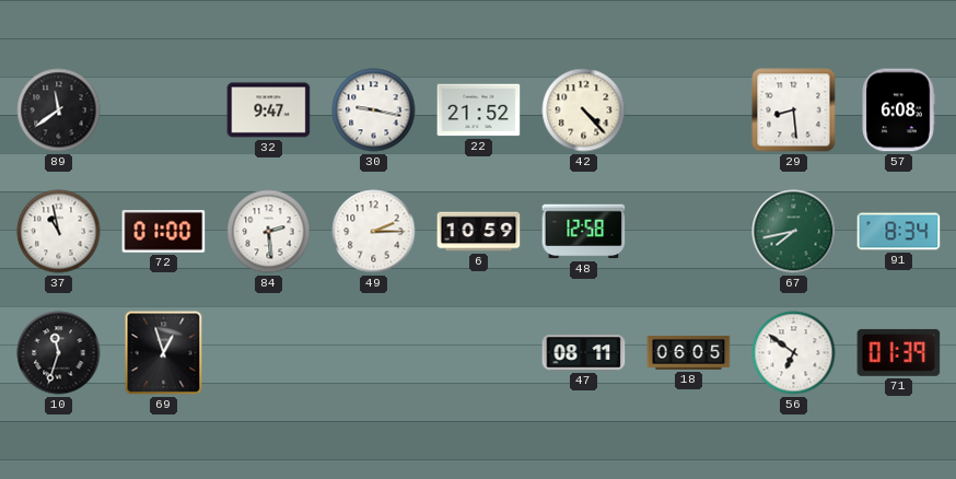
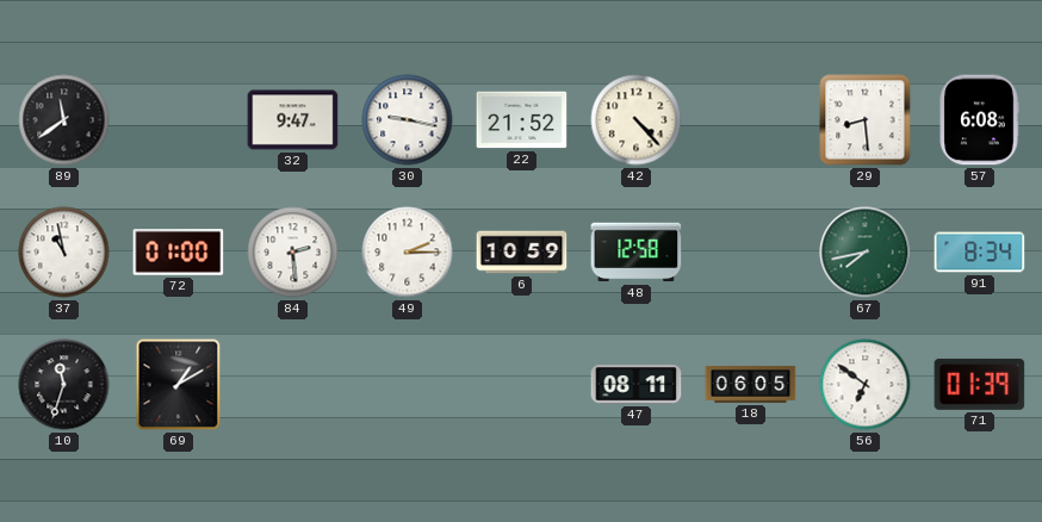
69: 12:57 -> 1:10
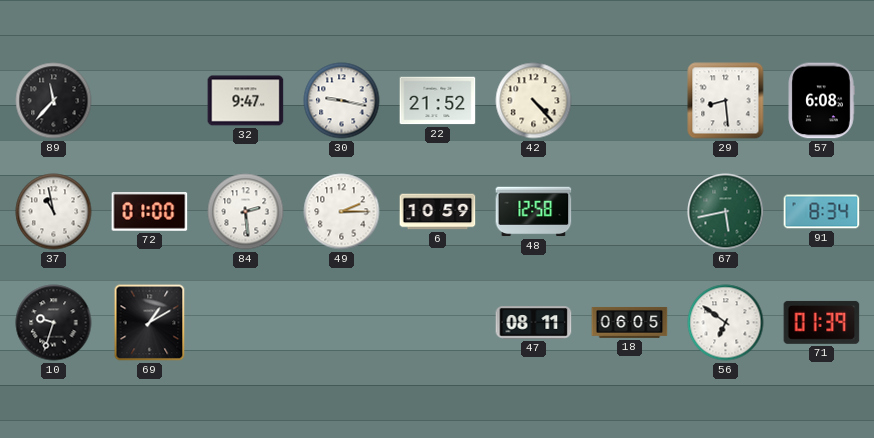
89: 11:39 -> 11:37
67: 7:43 -> 5:43
10: 11:33 -> 9:33
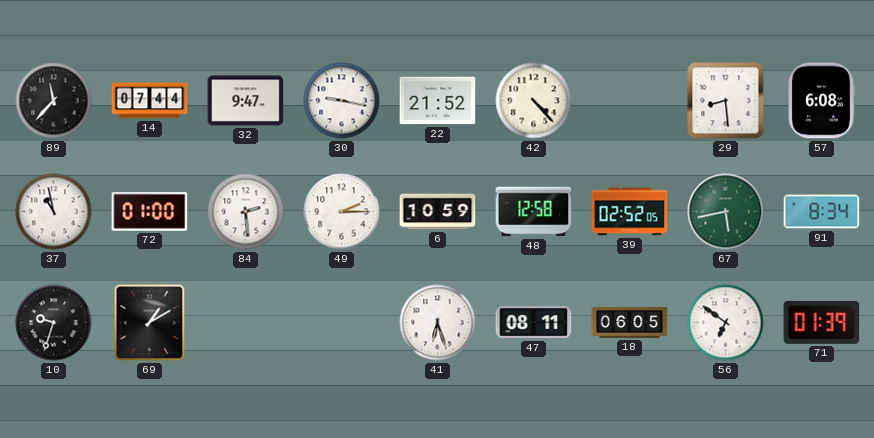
14: none -> 07:44
39: none -> 02:52
41: none -> 6:27
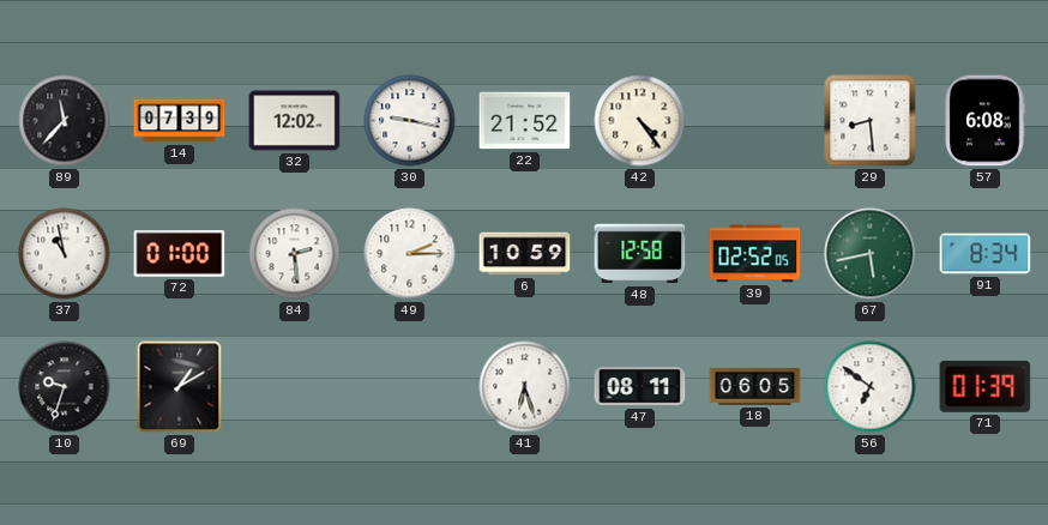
14: 07:44 -> 07:39
32: 9:47 -> 12:02
42: 4:23 -> 4:24
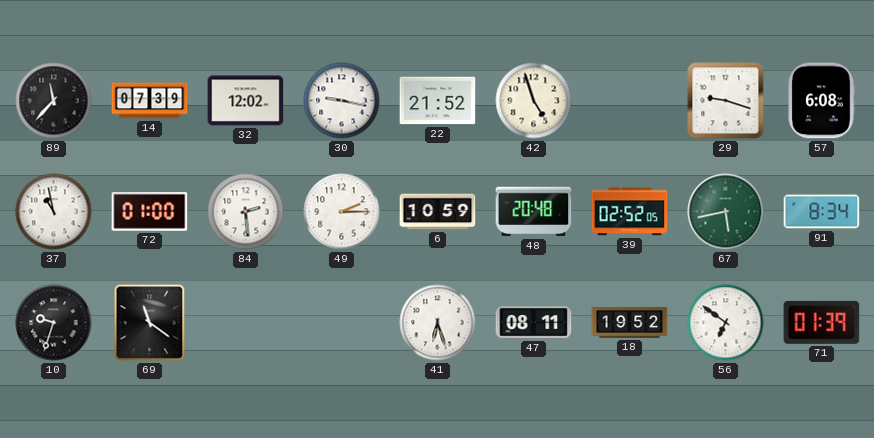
42: 4:24 -> 4:57
29: 8:29 -> 9:18
48: 12:58 -> 20:48
69: 1:10 -> 11:21
18: 06:05 -> 19:52
